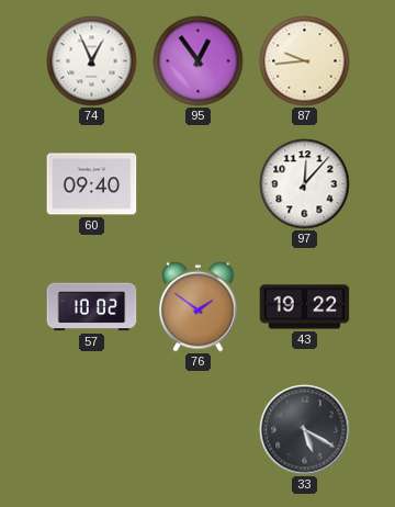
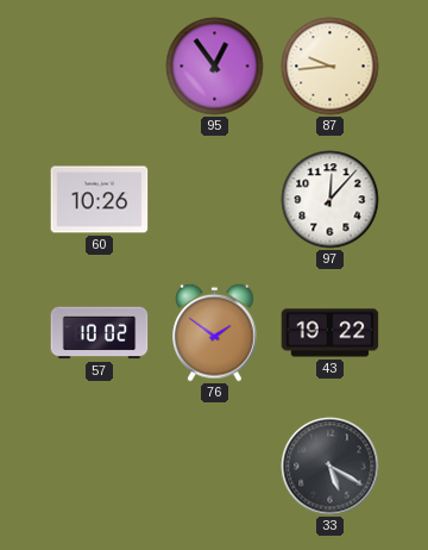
74: 12:56 -> none
60: 09:40 -> 10:26
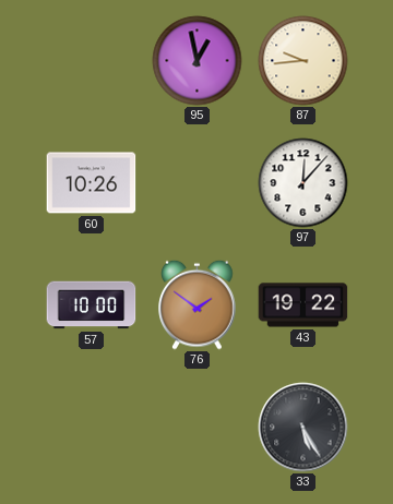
95: 12:54 -> 12:58
57: 10:02 -> 10:00
33: 5:20 -> 5:25
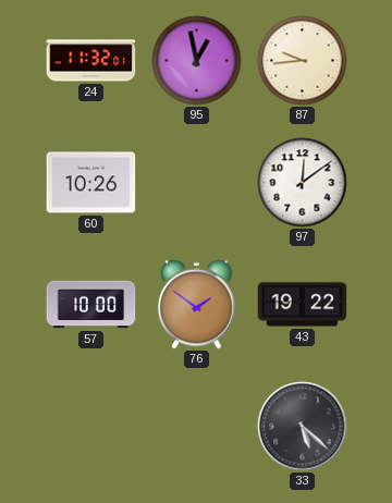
24: none -> 11:32
97: 12:07 -> 12:09
33: 5:25 -> 5:22
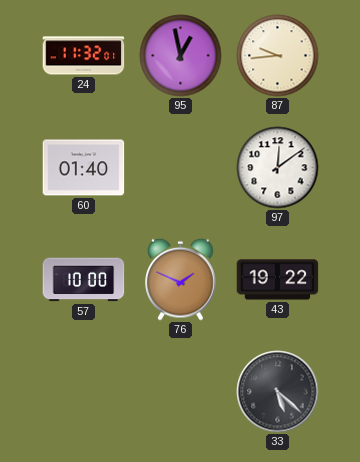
60: 10:26 -> 01:40
76: 1:51 -> 1:49
